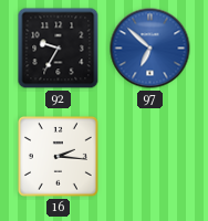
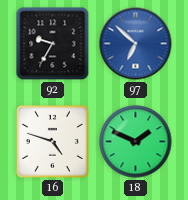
16: 2:16 -> 4:48
18: none -> 1:49
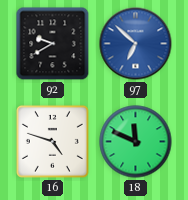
92: 9:35 -> 9:40
18: 1:49 -> 11:49
